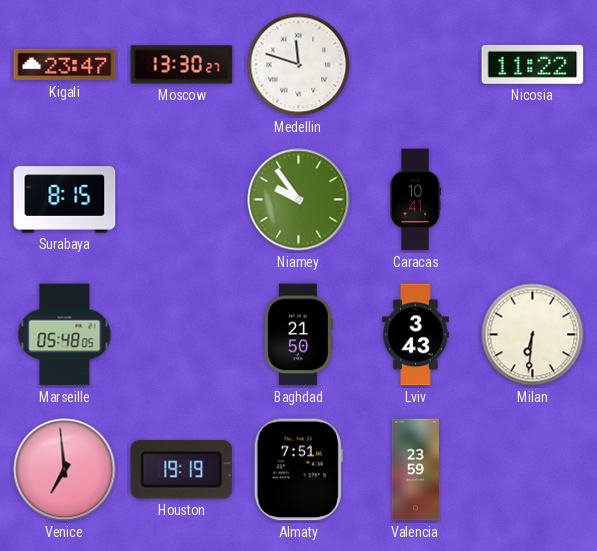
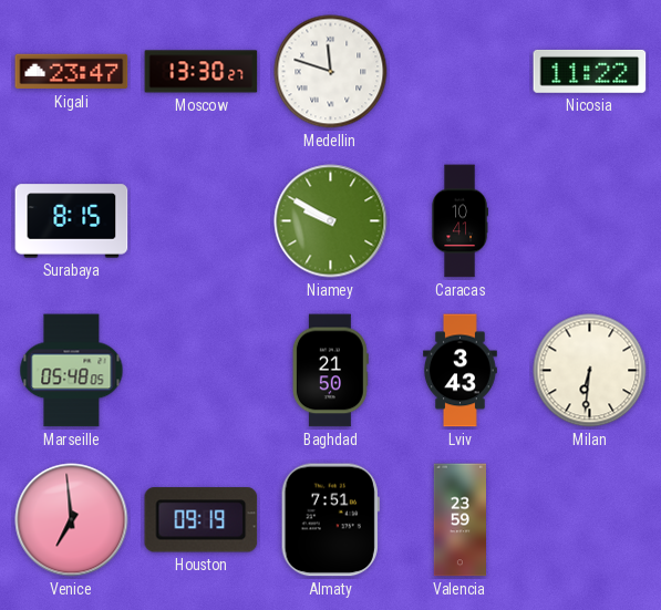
Niamey: 9:54 -> 9:50
Houston: 19:19 -> 09:19
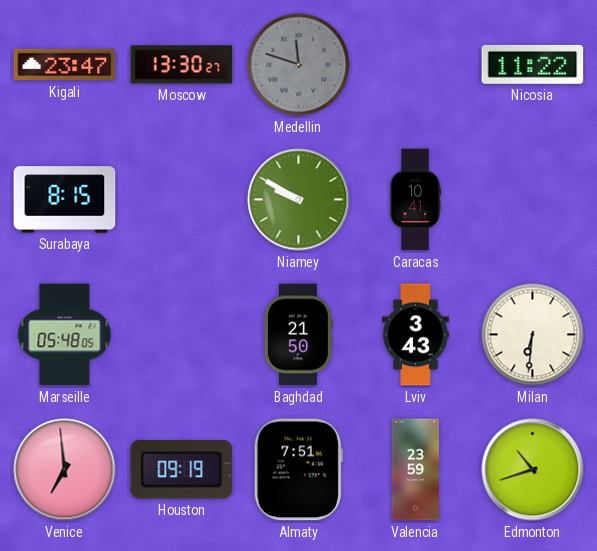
Medellin dial: white -> grey
Edmonton: none -> 10:42
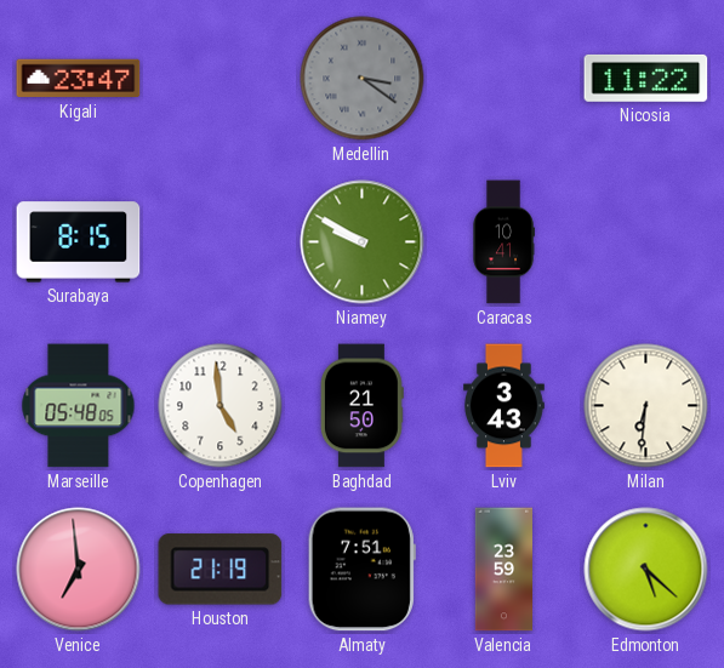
Moscow: 13:30 -> none
Medellin: 11:48 -> 3:21
Copenhagen: none -> 4:59
Houston: 09:19 -> 21:19
Edmonton: 10:42 -> 5:22
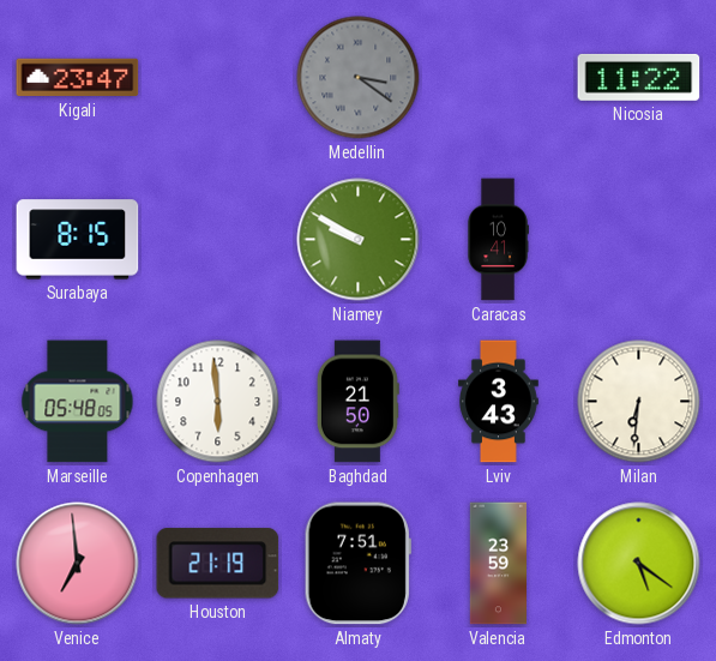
Copenhagen: 4:59 -> 5:59
Edmonton: 5:22 -> 5:21
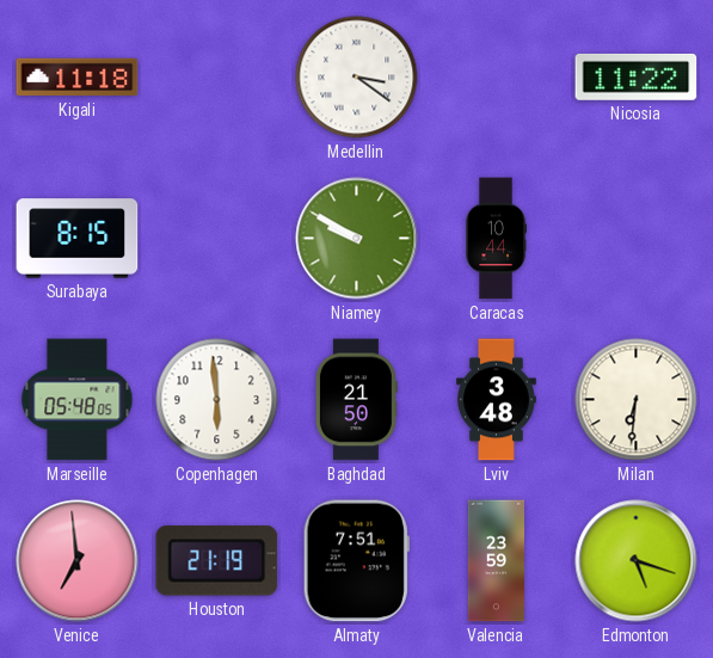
Kigali: 23:47 -> 11:18
Medellin dial: grey -> white
Caracas: 10:41 -> 10:44
Lviv: 3:43 -> 3:48
Edmonton: 5:21 -> 5:18
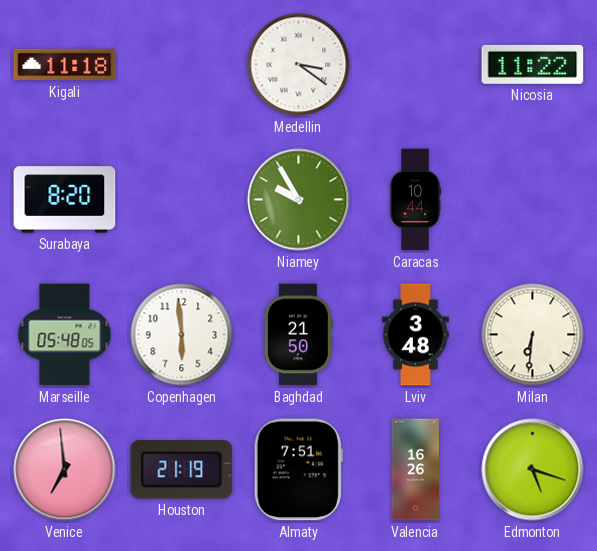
Surabaya: 8:15 -> 8:20
Niamey: 9:50 -> 9:55
Valencia: 23:59 -> 16:26
